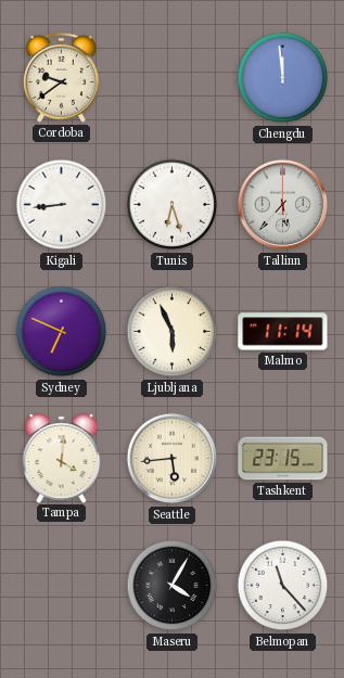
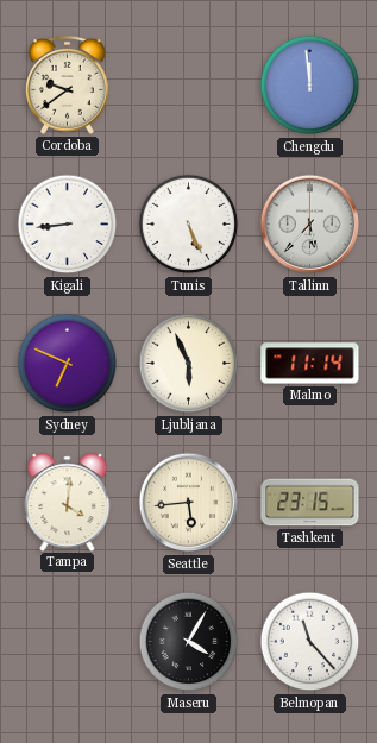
Tunis: 6:27 -> 5:26
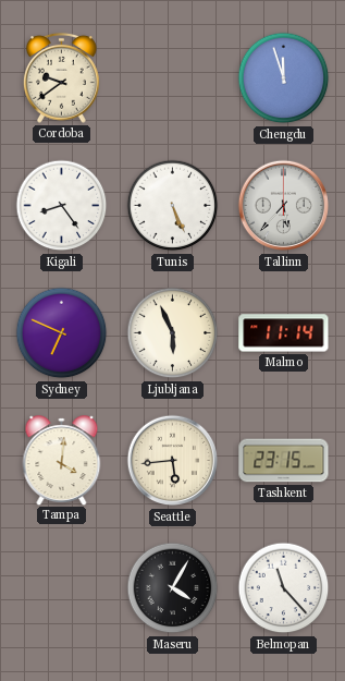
Chengdu: 11:59 -> 11:57
Kigali: 8:44 -> 8:24
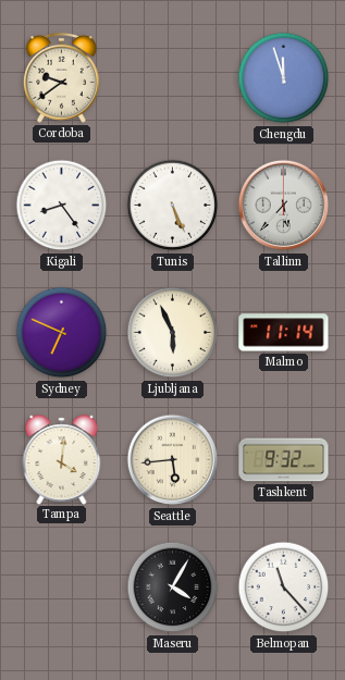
Tashkent: 23:15 -> 9:32
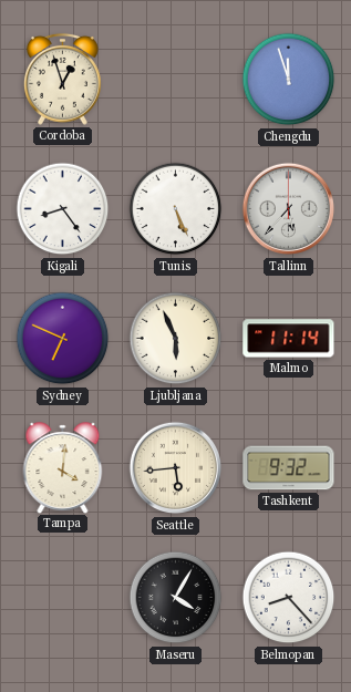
Cordoba: 9:39 -> 12:57
Belmopan: 11:23 -> 8:23
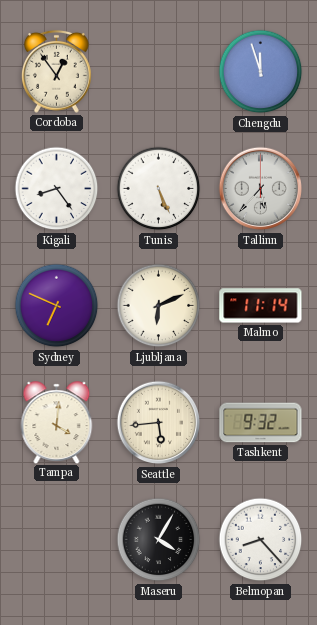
Cordoba: 12:57 -> 12:54
Ljubljana: 5:56 -> 6:11
